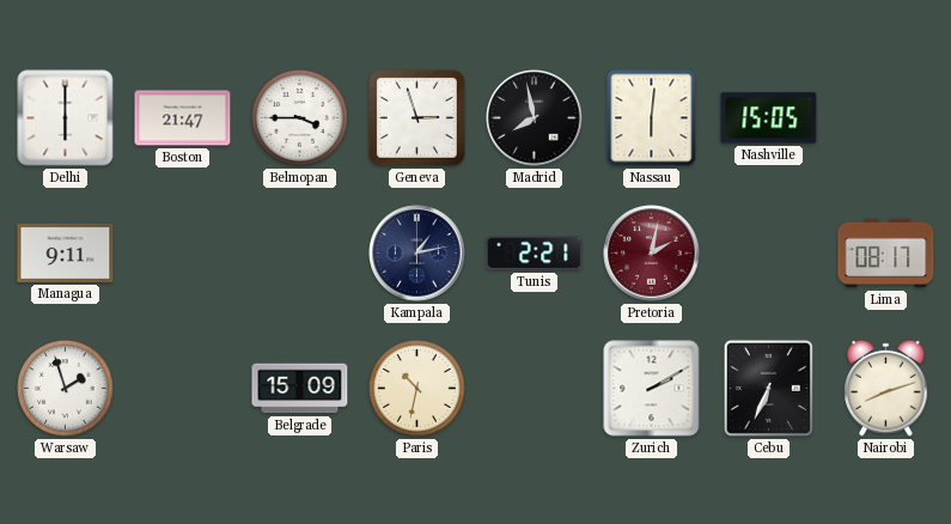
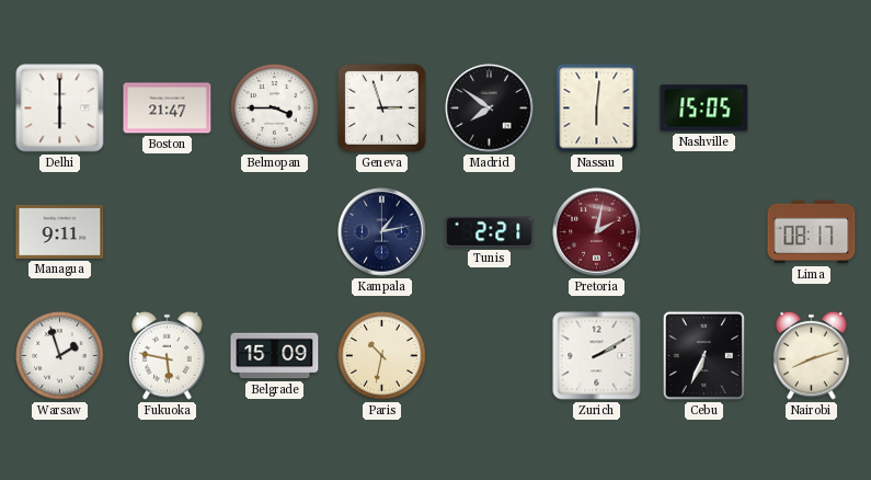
Madrid: 7:58 -> 7:51
Fukuoka: none -> 5:47
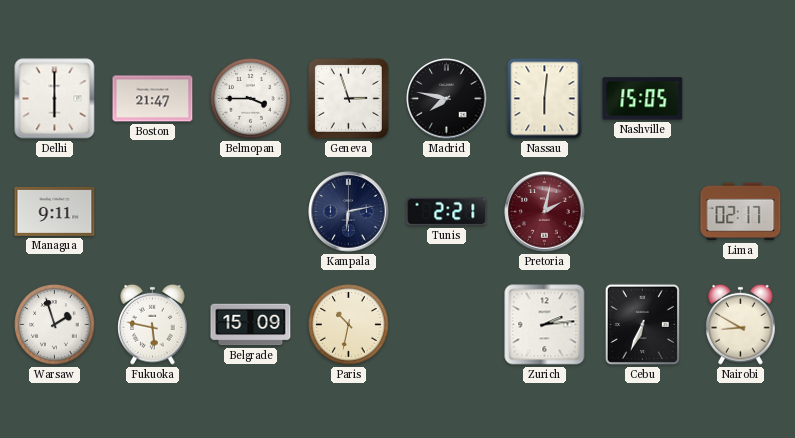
Madrid: 7:51 -> 7:47
Kampala: 1:13 -> 6:13
Lima: 08:17 -> 02:17
Zurich: 2:10 -> 2:14
Nairobi: 8:12 -> 8:50
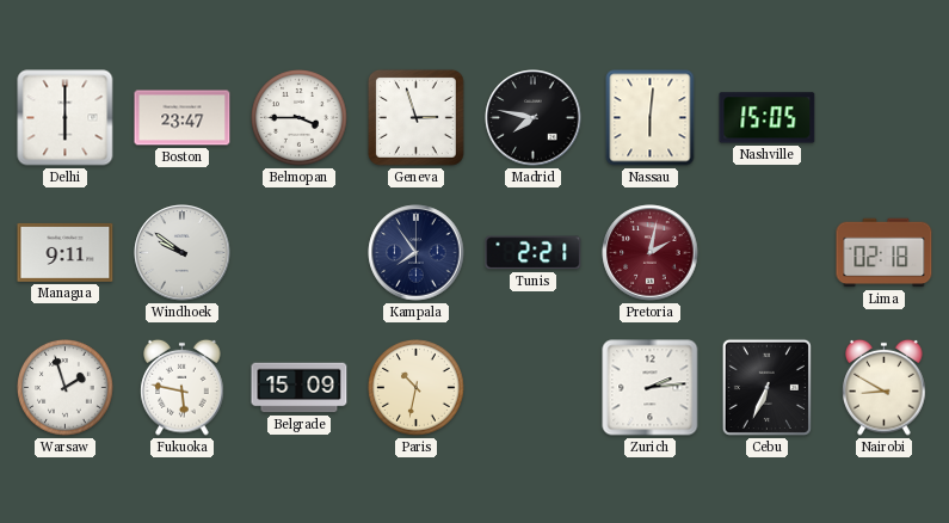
Boston: 21:47 -> 23:47
Windhoek: none -> 9:51
Kampala: 6:13 -> 7:54
Lima: 02:17 -> 02:18
